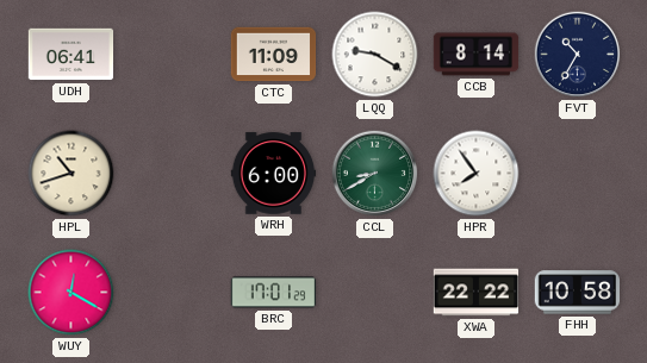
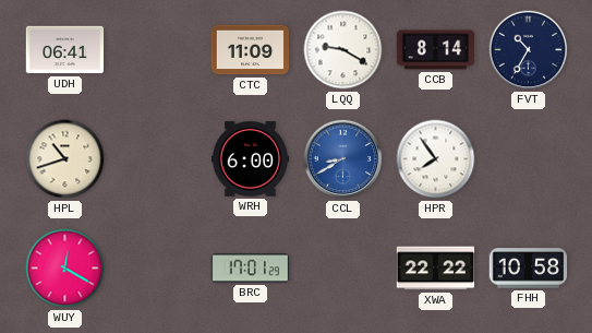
CCL dial: green -> blue
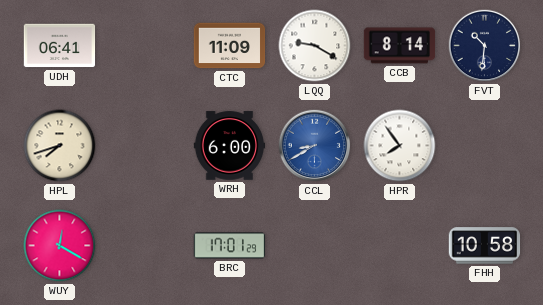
FVT: 10:35 -> 10:31
HPL: 10:42 -> 7:42
XWA: 22:22 -> none
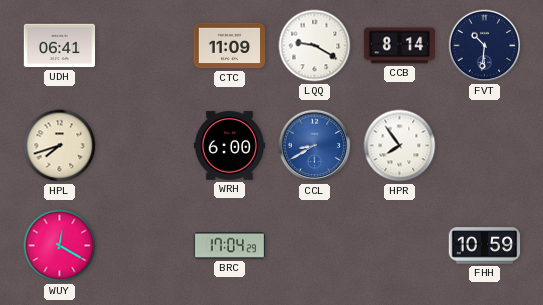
BRC: 17:01 -> 17:04
FHH: 10:58 -> 10:59
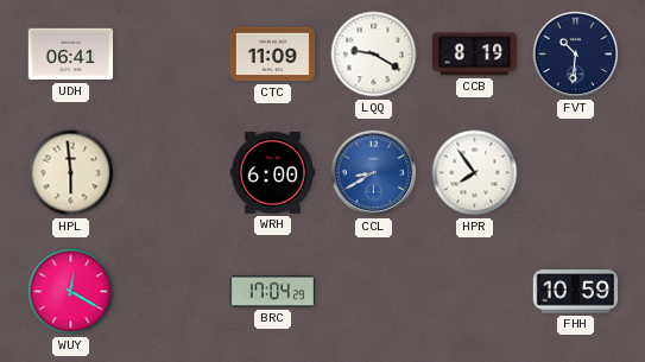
CCB: 8:14 -> 8:19
HPL: 7:42 -> 5:59
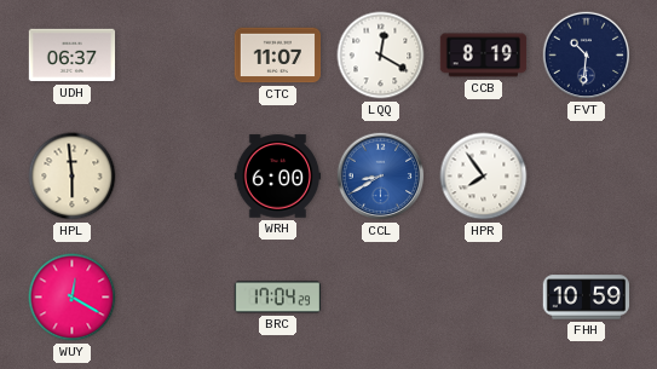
UDH: 06:41 -> 06:37
CTC: 11:09 -> 11:07
LQQ: 9:20 -> 12:20
